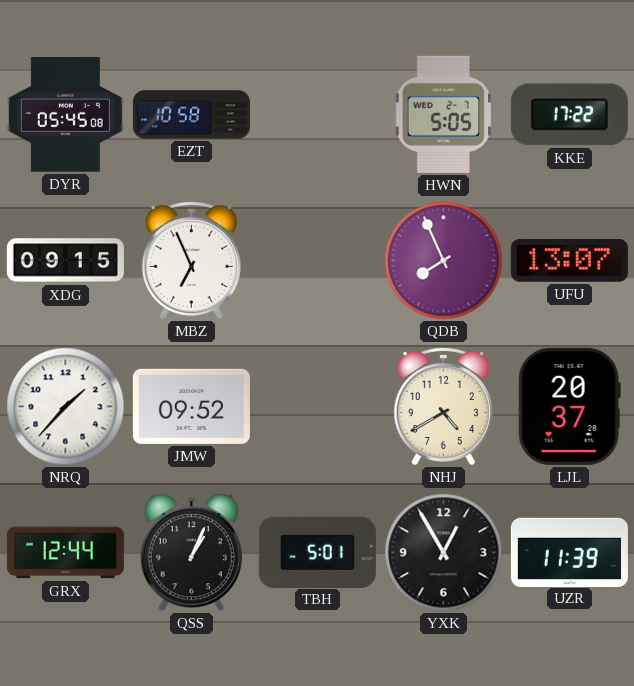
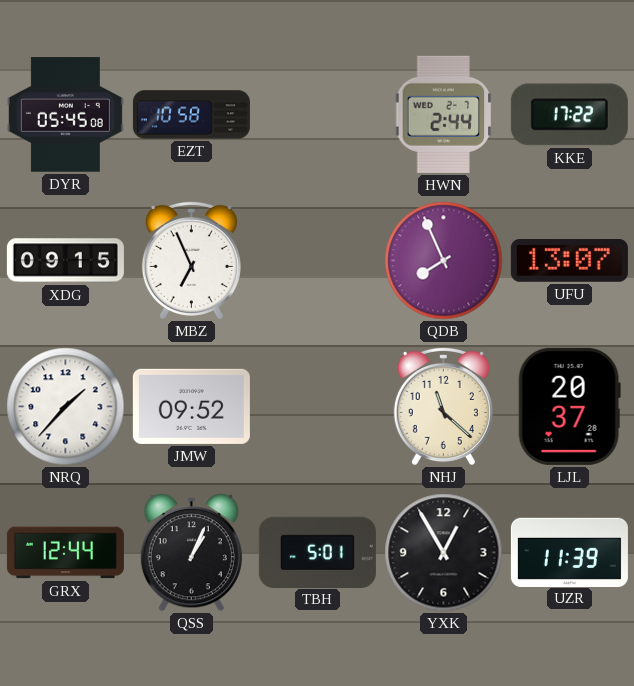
HWN: 5:05 -> 2:44
NHJ: 4:40 -> 11:22
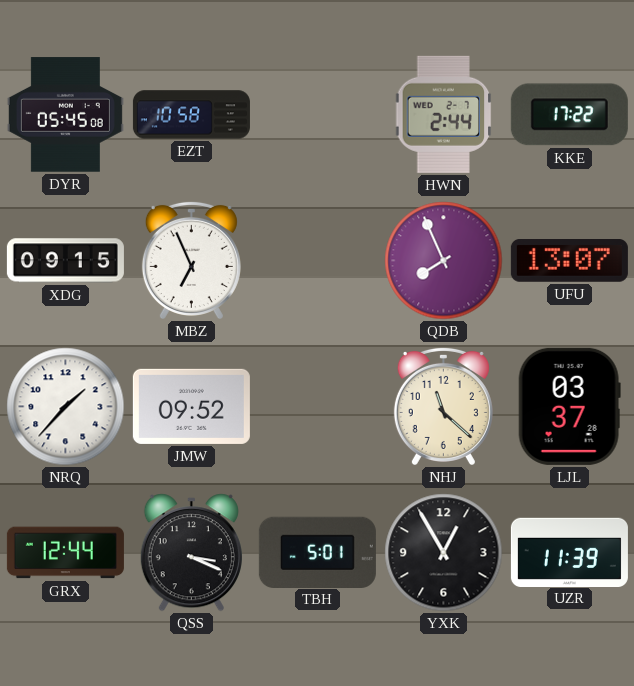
LJL: 20:37 -> 03:37
QSS: 1:04 -> 3:19
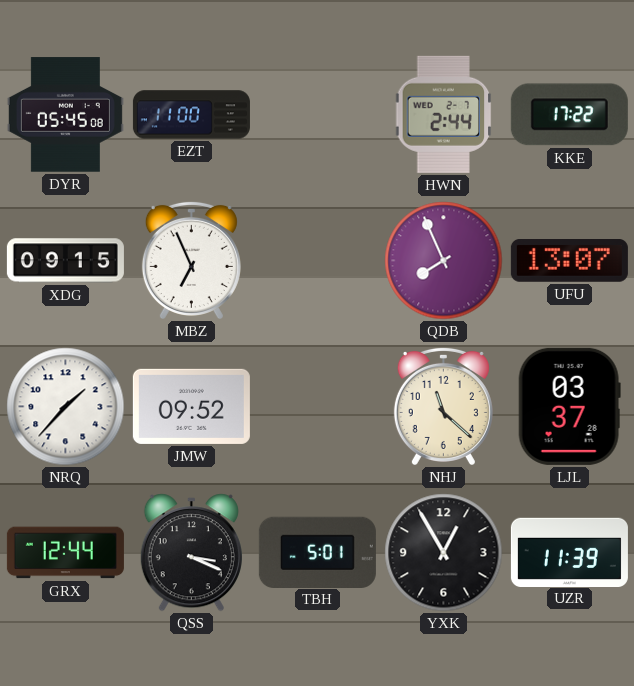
EZT: 10:58 -> 11:00
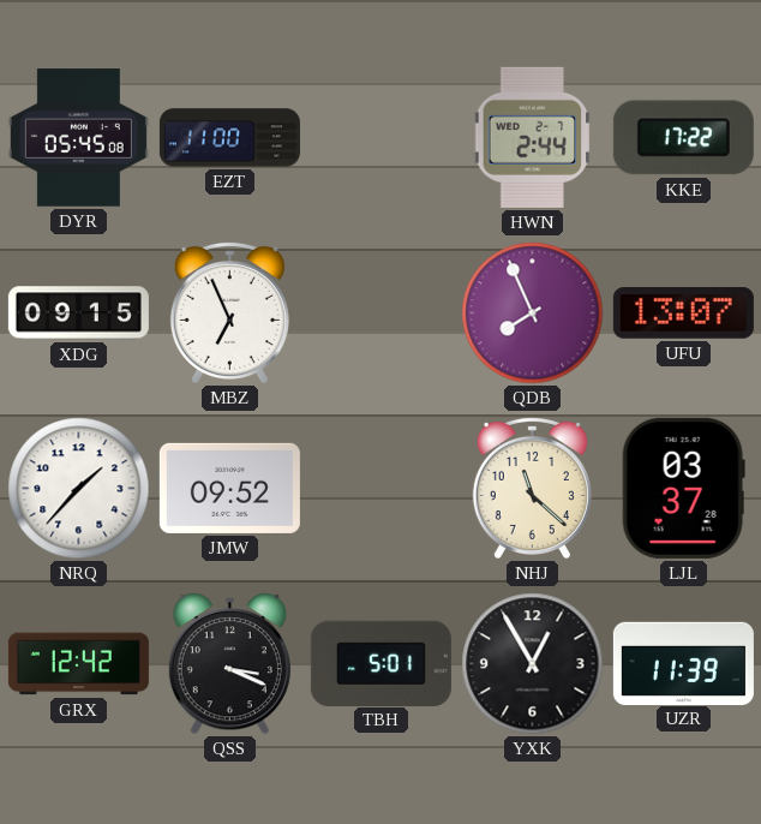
GRX: 12:44 -> 12:42
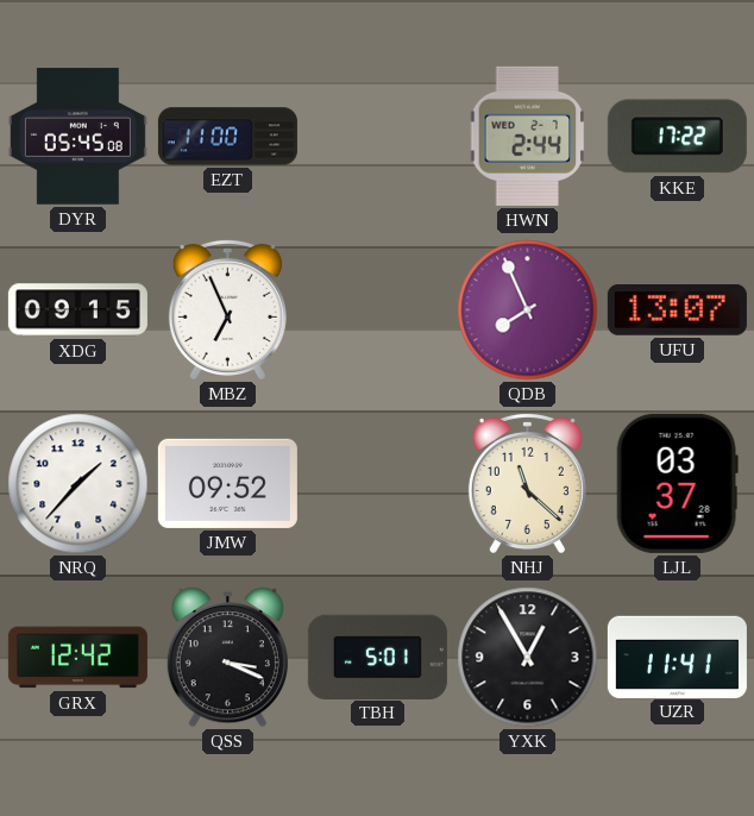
UZR: 11:39 -> 11:41
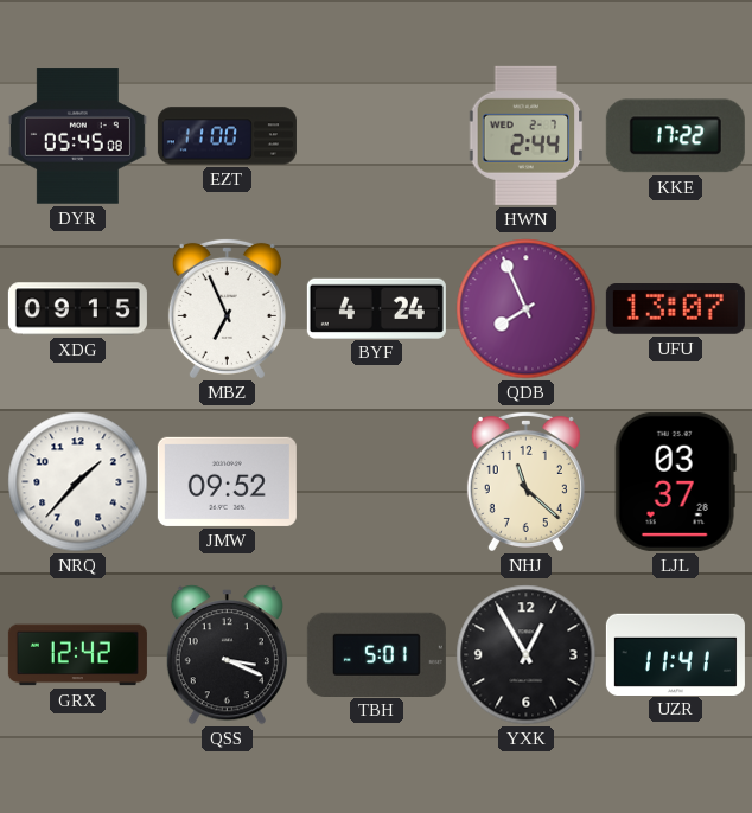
BYF: none -> 4:24
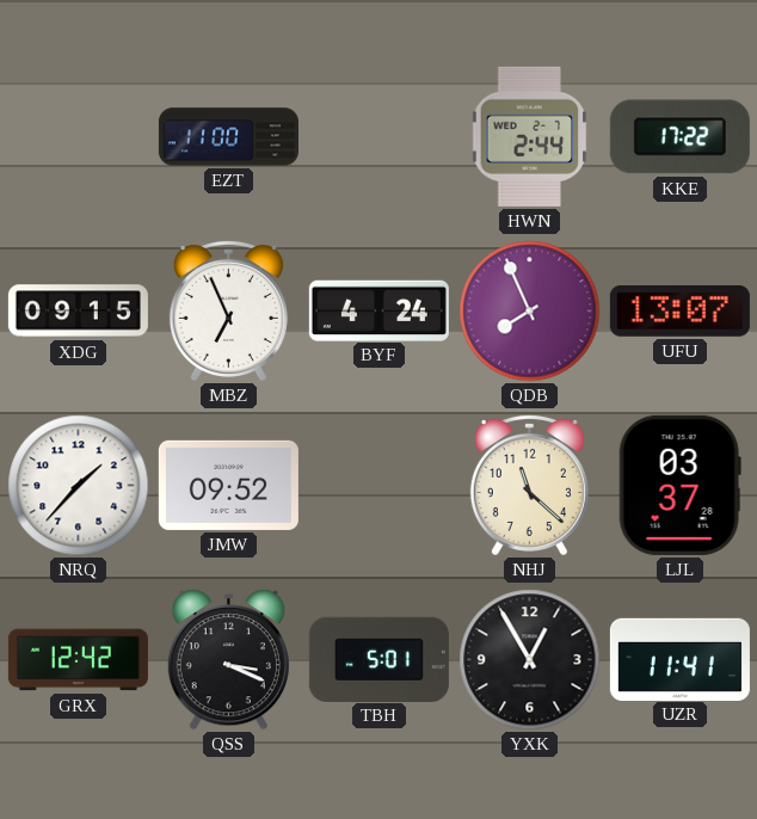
DYR: 05:45 -> none
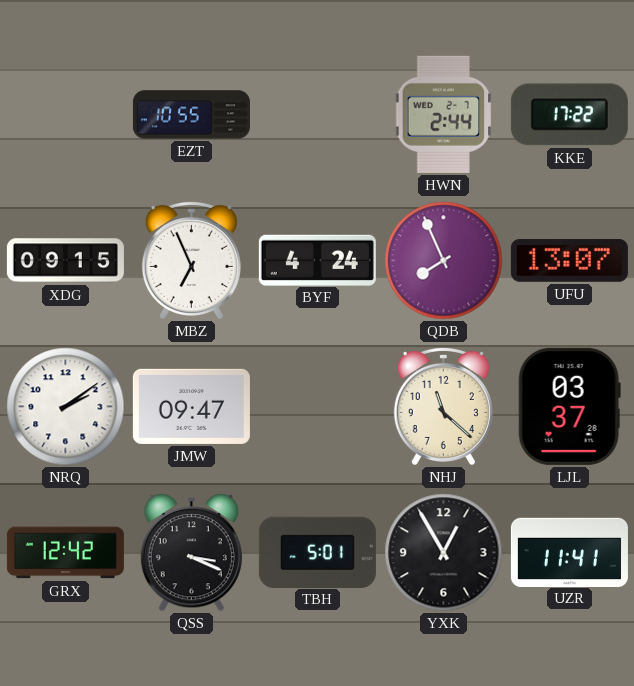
EZT: 11:00 -> 10:55
NRQ: 1:37 -> 2:09
JMW: 09:52 -> 09:47
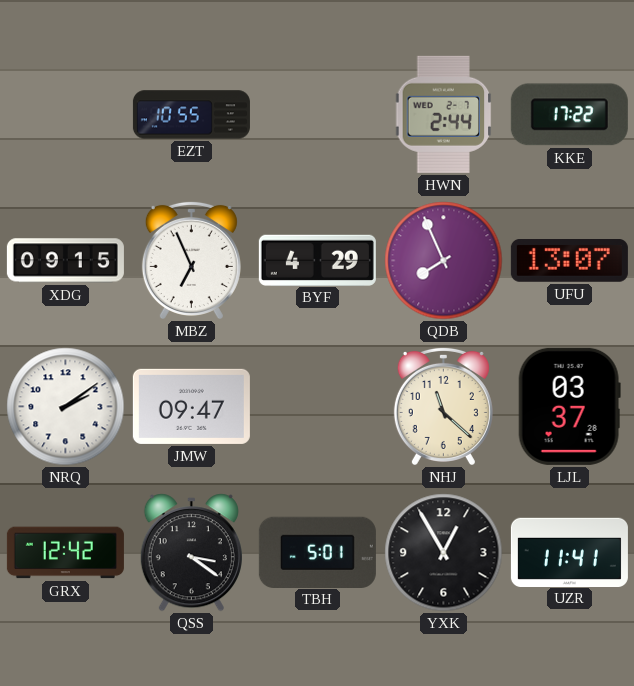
BYF: 4:24 -> 4:29
QSS: 3:19 -> 3:21
